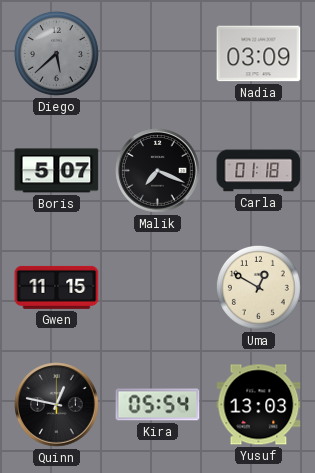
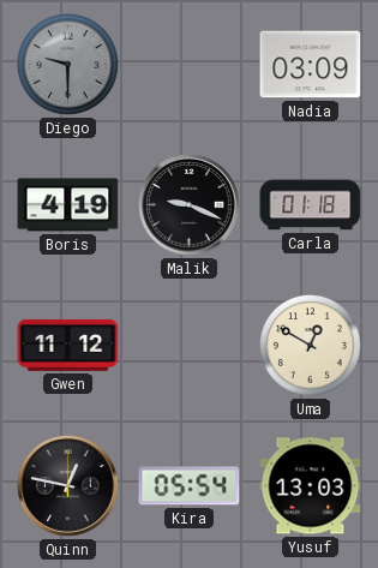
Diego: 5:38 -> 9:30
Boris: 5:07 -> 4:19
Malik: 7:19 -> 9:19
Gwen: 11:15 -> 11:12
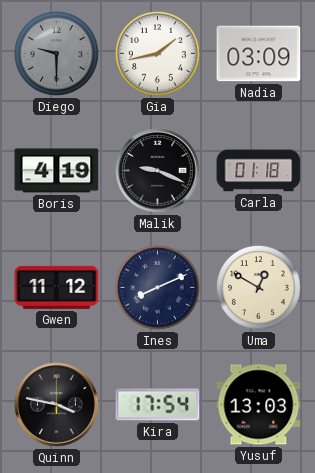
Gia: none -> 1:43
Ines: none -> 8:11
Quinn: 12:47 -> 3:47
Kira: 05:54 -> 17:54
